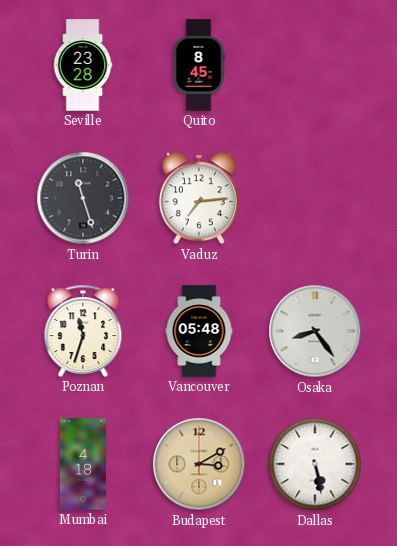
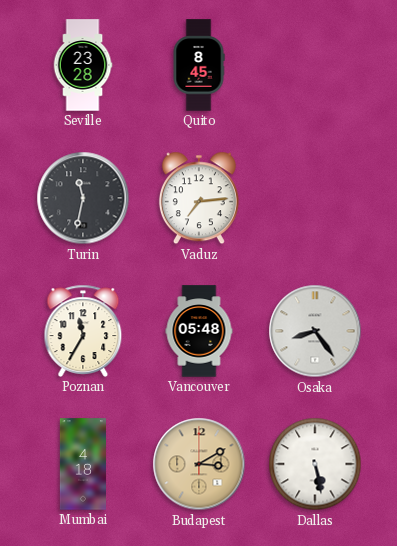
Turin: 11:27 -> 11:32
Poznan: 11:33 -> 11:35
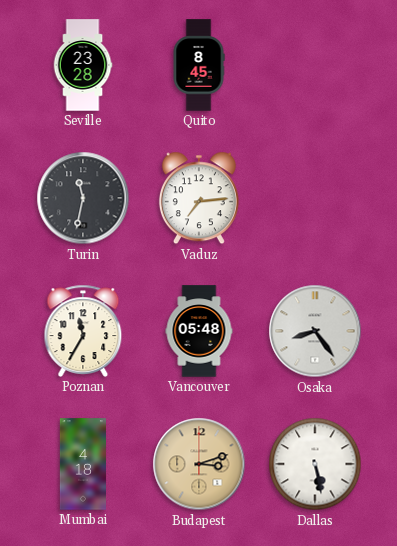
Budapest: 3:10 -> 3:12
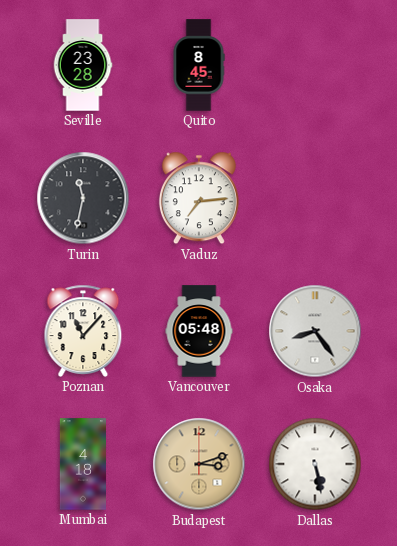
Poznan: 11:35 -> 11:07
